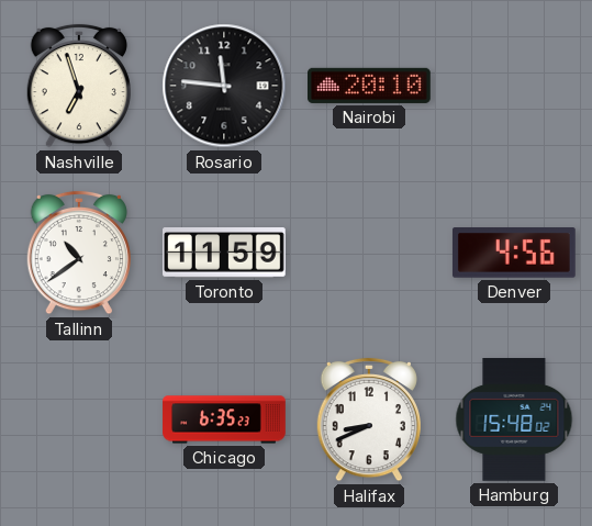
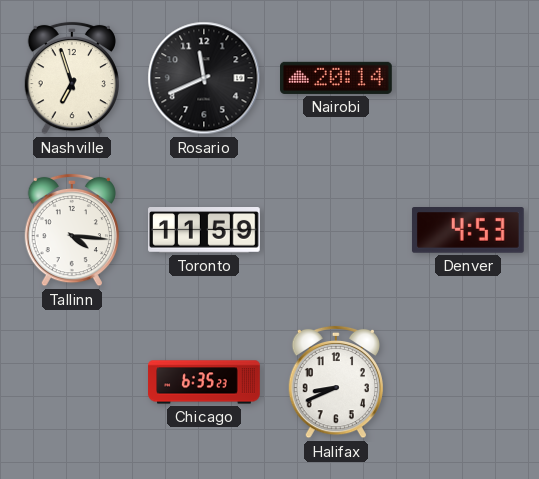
Rosario: 11:46 -> 11:41
Nairobi: 20:10 -> 20:14
Tallinn: 10:39 -> 4:16
Denver: 4:56 -> 4:53
Hamburg: 15:48 -> none
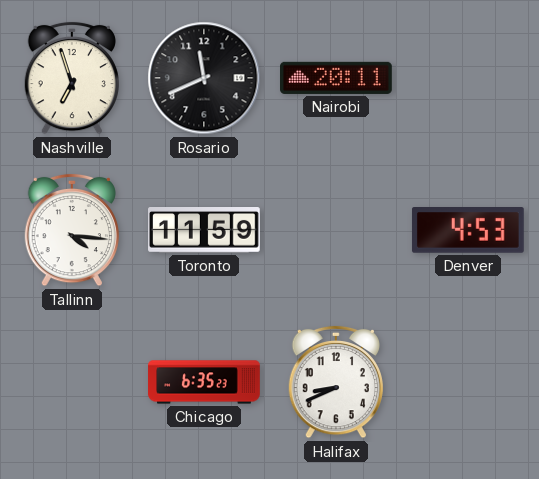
Nairobi: 20:14 -> 20:11
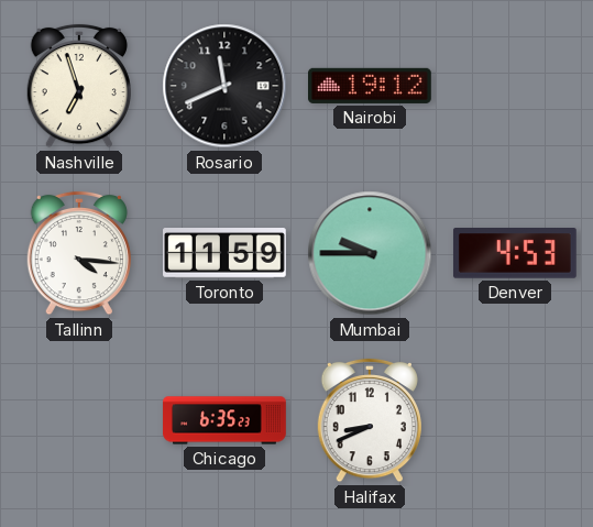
Nairobi: 20:11 -> 19:12
Mumbai: none -> 9:45
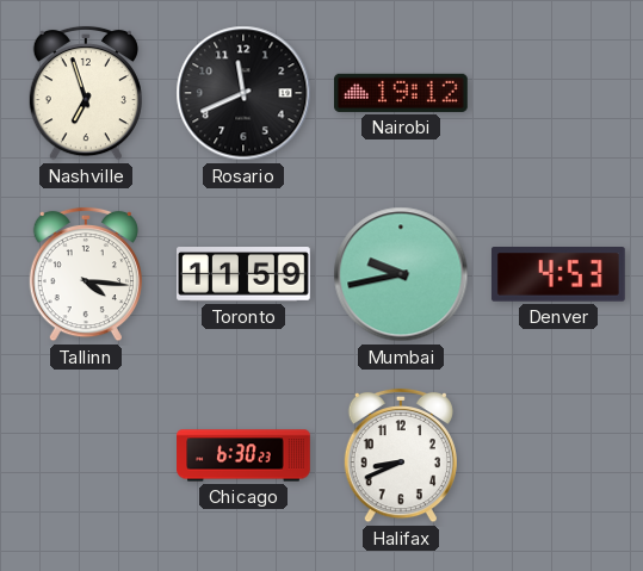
Mumbai: 9:45 -> 9:43
Chicago: 6:35 -> 6:30
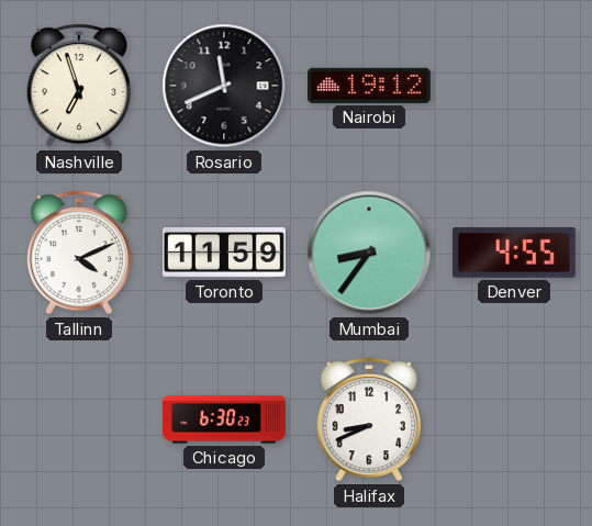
Tallinn: 4:16 -> 4:11
Mumbai: 9:43 -> 8:36
Denver: 4:53 -> 4:55
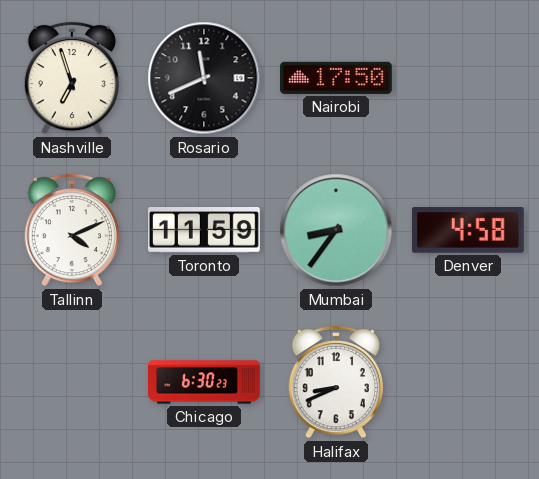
Nairobi: 19:12 -> 17:50
Denver: 4:55 -> 4:58
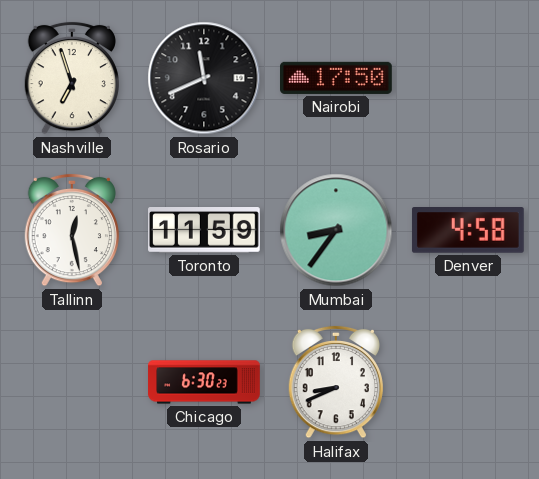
Tallinn: 4:11 -> 12:28
